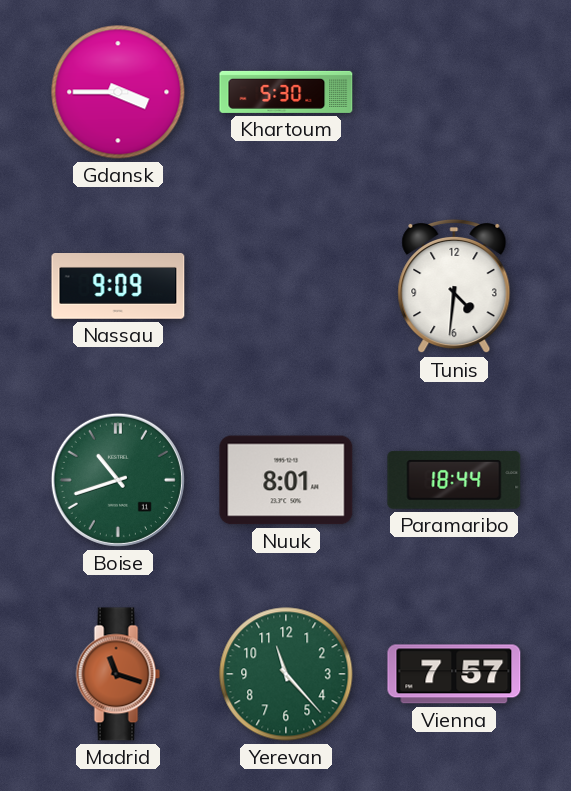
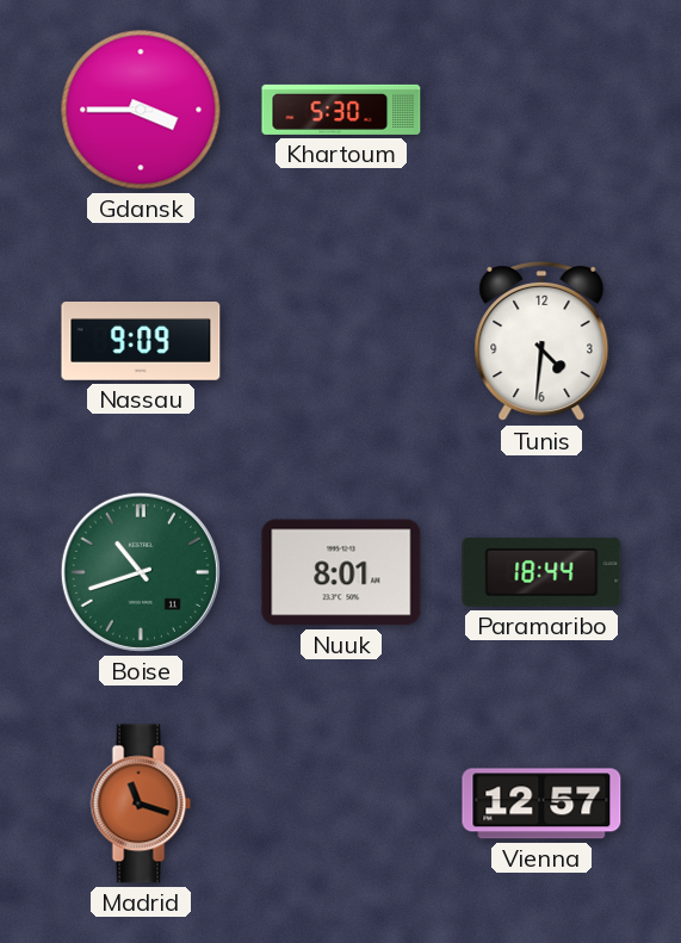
Yerevan: 11:23 -> none
Vienna: 7:57 -> 12:57
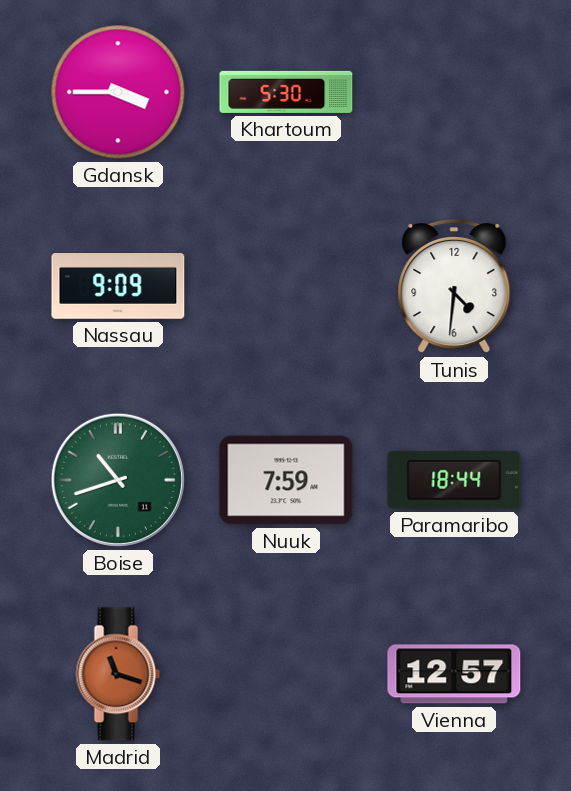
Nuuk: 8:01 -> 7:59
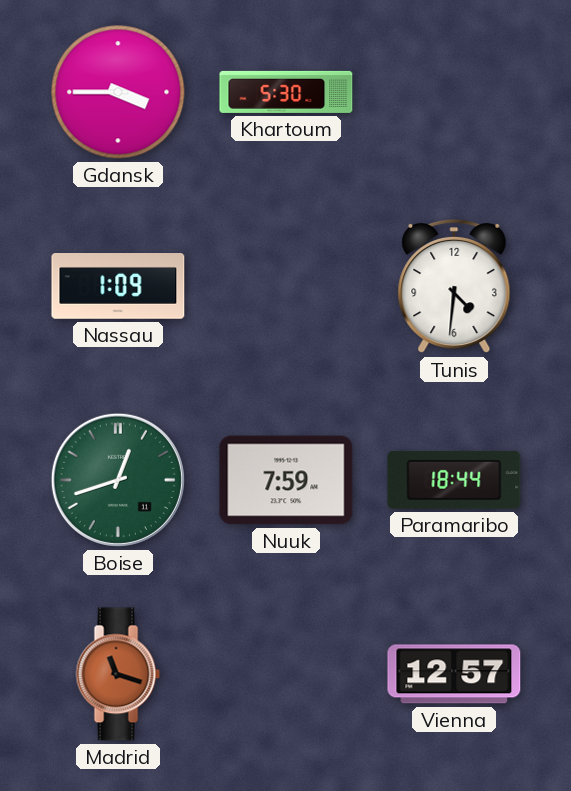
Nassau: 9:09 -> 1:09
Boise: 10:42 -> 12:42
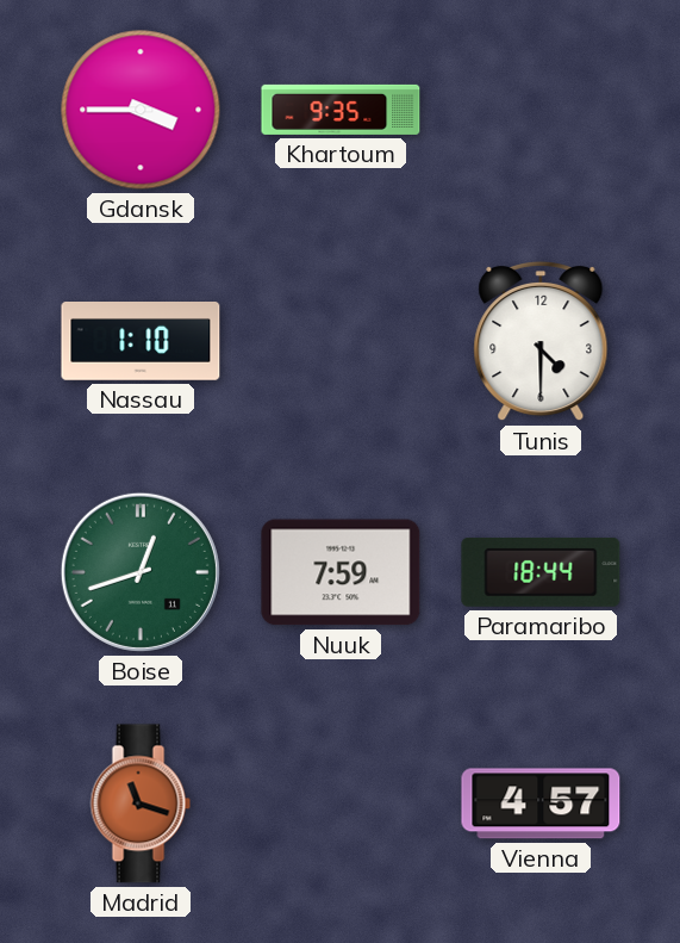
Khartoum: 5:30 -> 9:35
Nassau: 1:09 -> 1:10
Tunis: 4:31 -> 4:30
Vienna: 12:57 -> 4:57
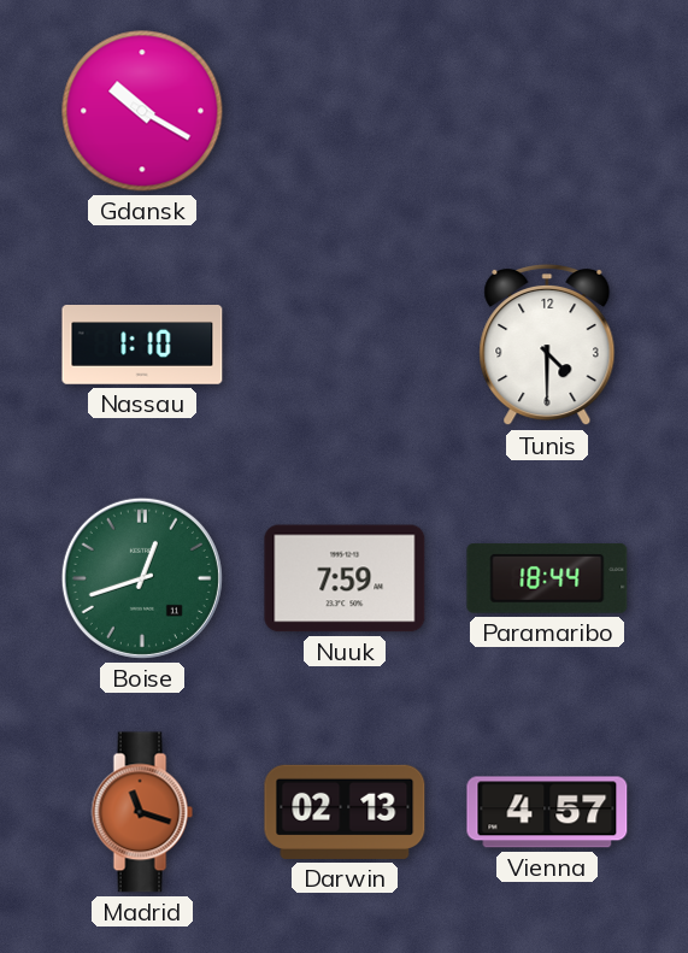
Gdansk: 3:45 -> 10:20
Khartoum: 9:35 -> none
Darwin: none -> 02:13
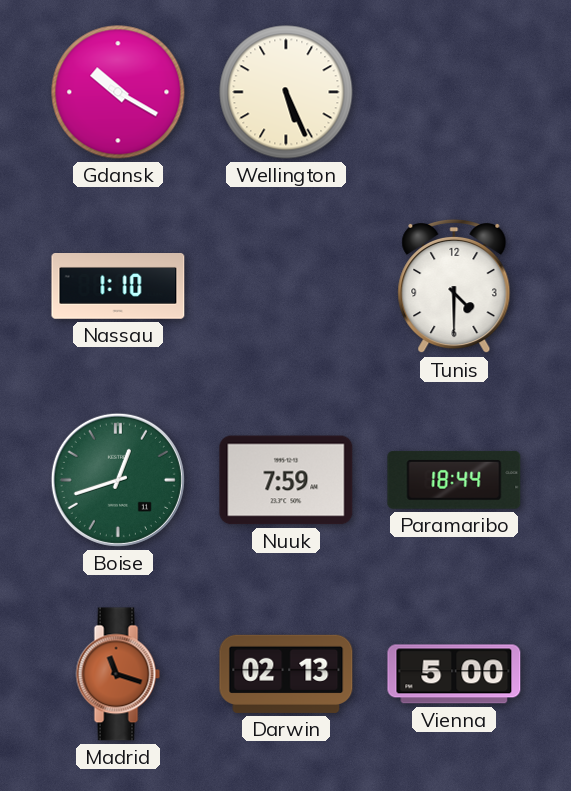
Wellington: none -> 5:26
Vienna: 4:57 -> 5:00
